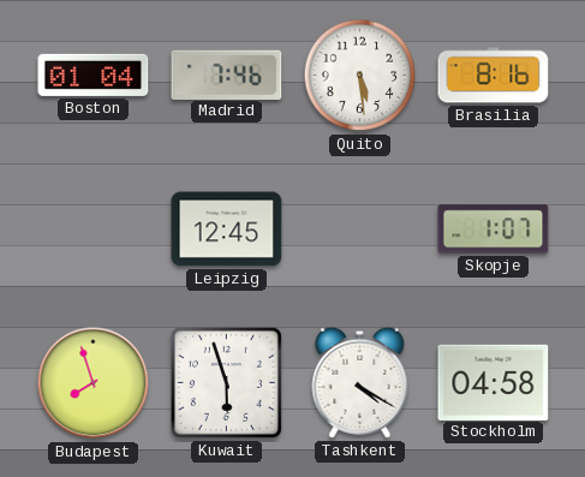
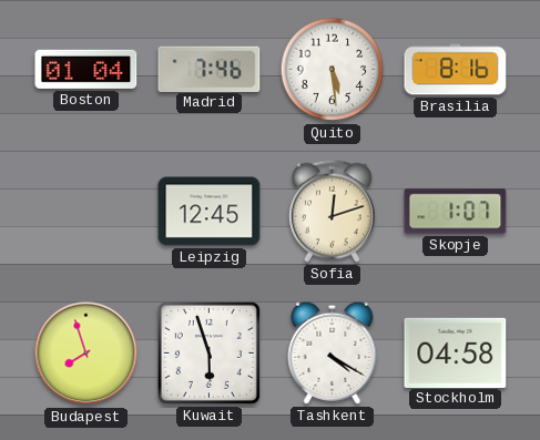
Sofia: none -> 12:12
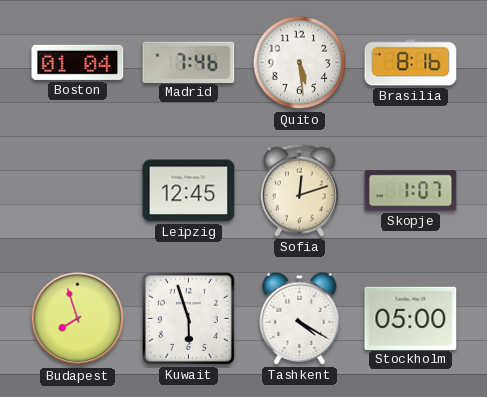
Stockholm: 04:58 -> 05:00
